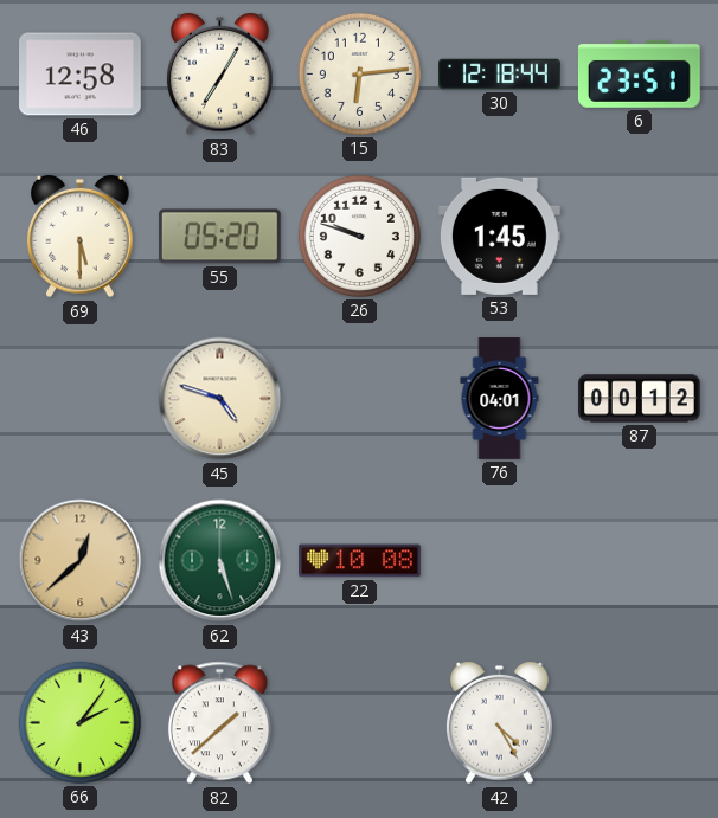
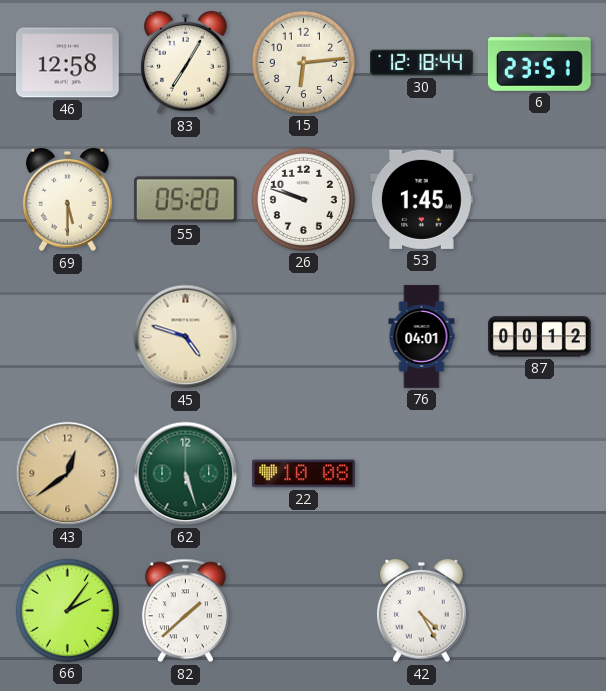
43: 12:38 -> 12:39
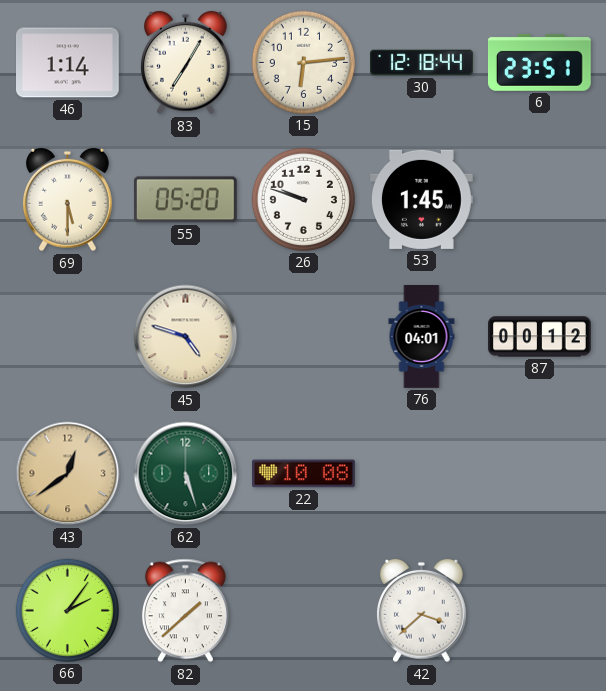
46: 12:58 -> 1:14
42: 4:25 -> 3:38
